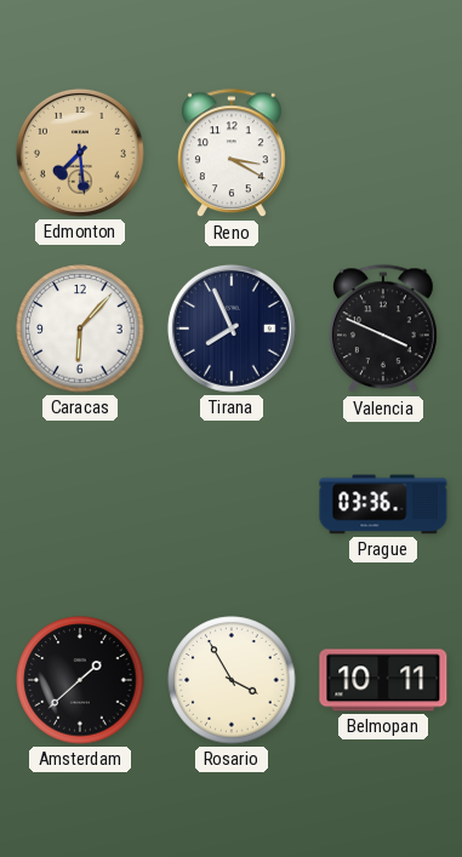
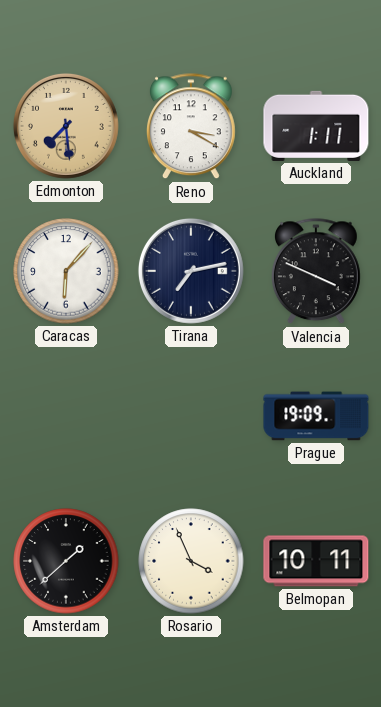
Auckland: none -> 1:11
Tirana: 7:56 -> 7:13
Prague: 03:36 -> 19:09
Rosario: 3:55 -> 3:56
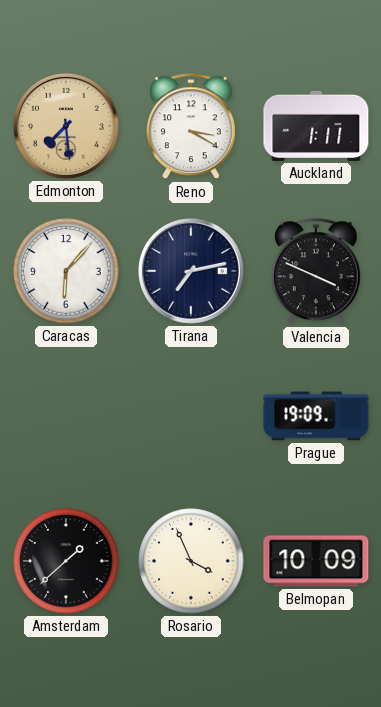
Belmopan: 10:11 -> 10:09
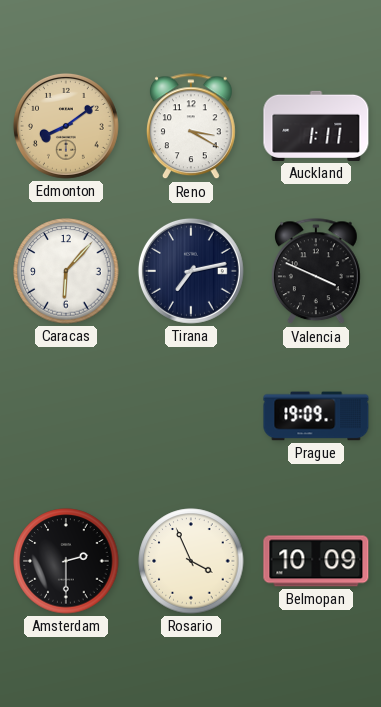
Edmonton: 7:29 -> 8:09
Amsterdam: 1:38 -> 2:30
